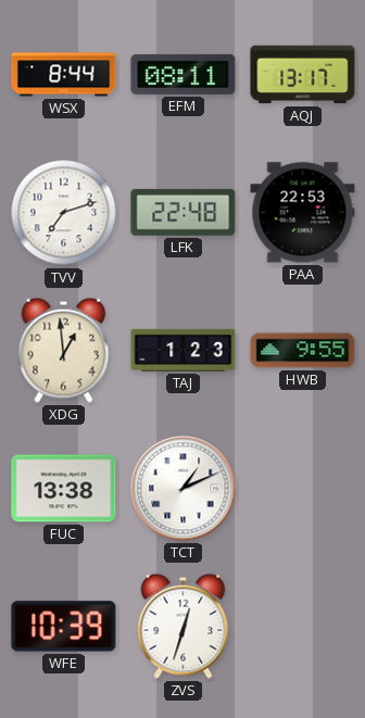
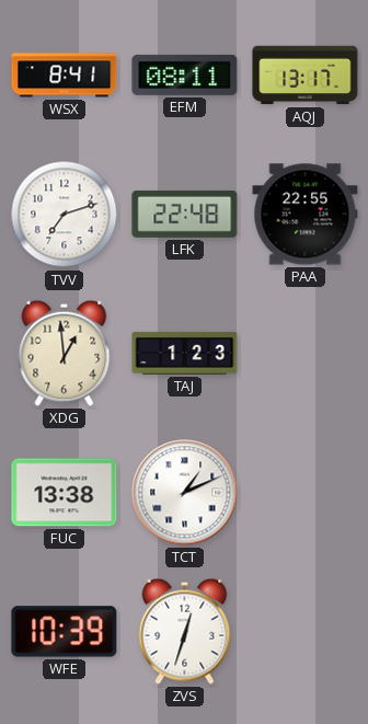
WSX: 8:44 -> 8:41
PAA: 22:53 -> 22:55
HWB: 9:55 -> none
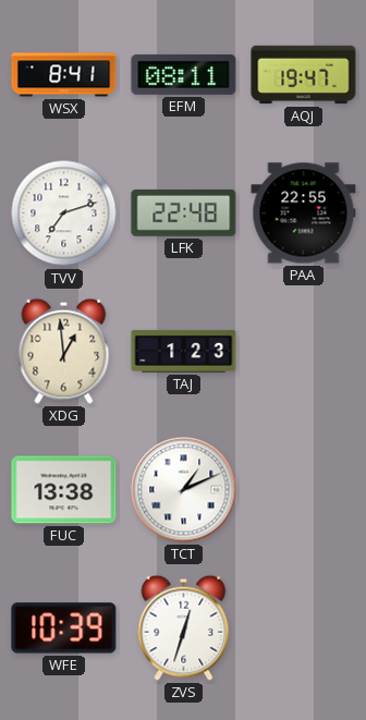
AQJ: 13:17 -> 19:47
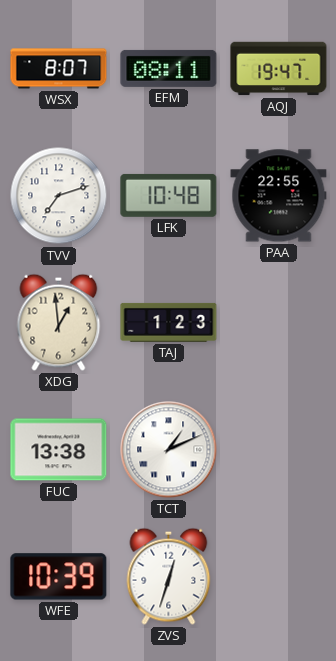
WSX: 8:41 -> 8:07
LFK: 22:48 -> 10:48
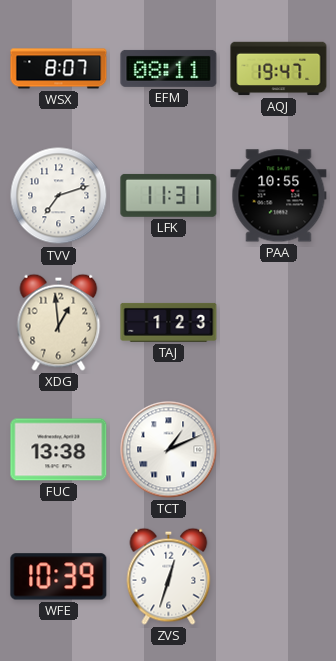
LFK: 10:48 -> 11:31
PAA: 22:55 -> 10:55
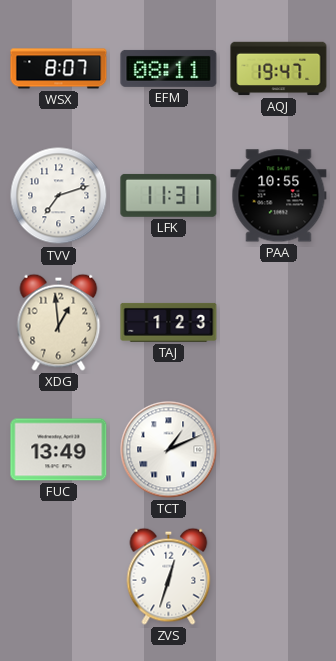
FUC: 13:38 -> 13:49
WFE: 10:39 -> none
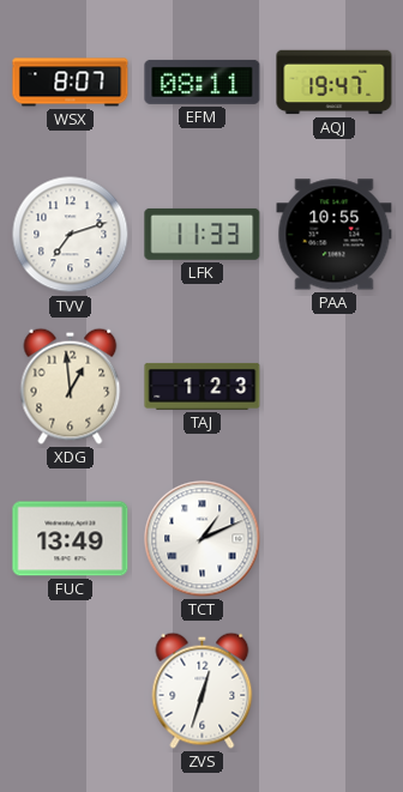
LFK: 11:31 -> 11:33
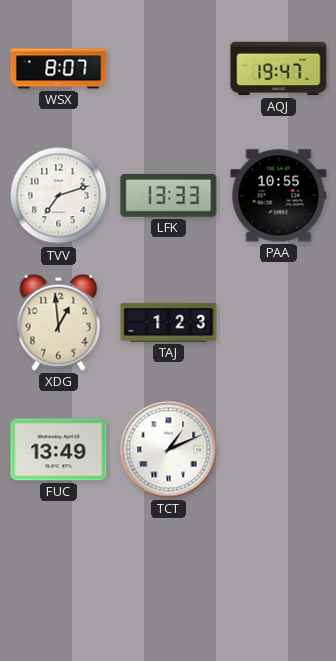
EFM: 08:11 -> none
LFK: 11:33 -> 13:33
ZVS: 12:33 -> none
